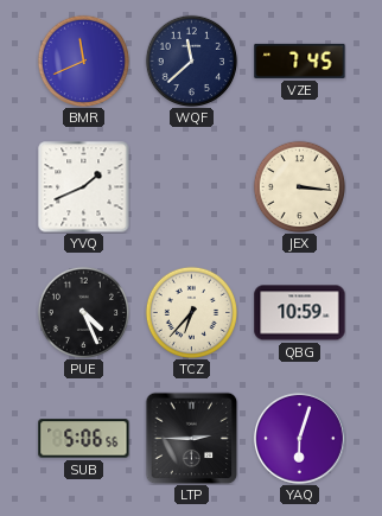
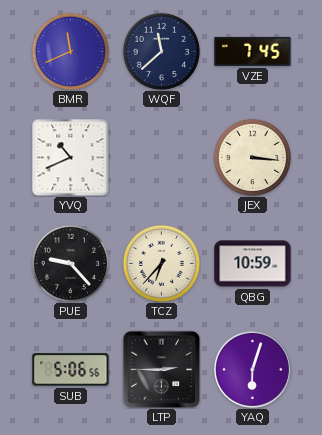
YVQ: 1:41 -> 10:41
PUE: 4:26 -> 9:23
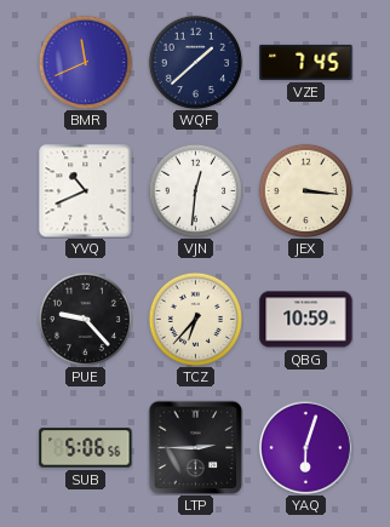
WQF: 11:38 -> 1:38
VJN: none -> 12:31
